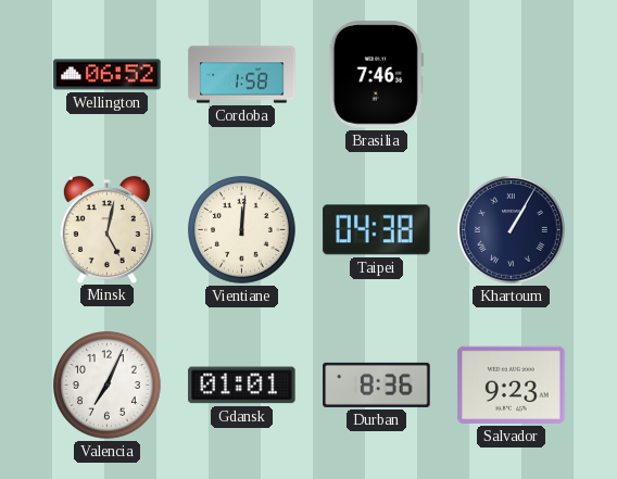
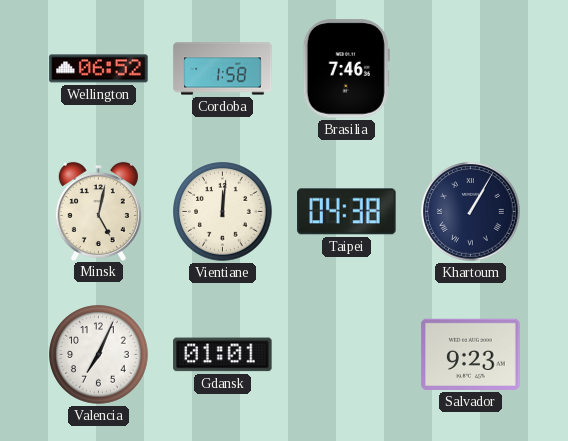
Durban: 8:36 -> none
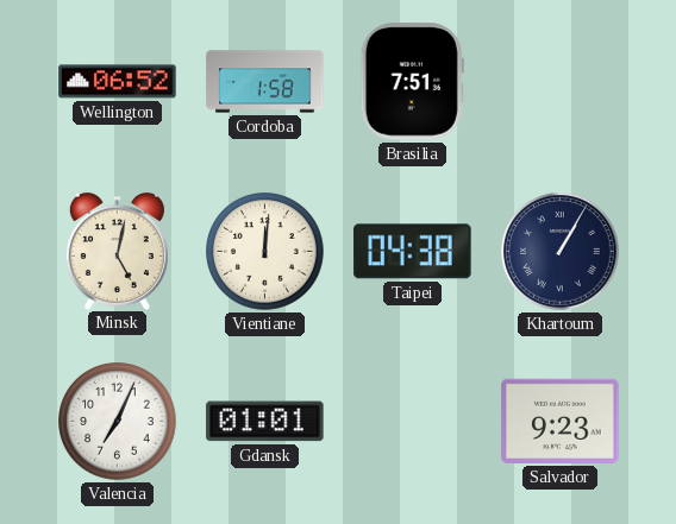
Brasilia: 7:46 -> 7:51
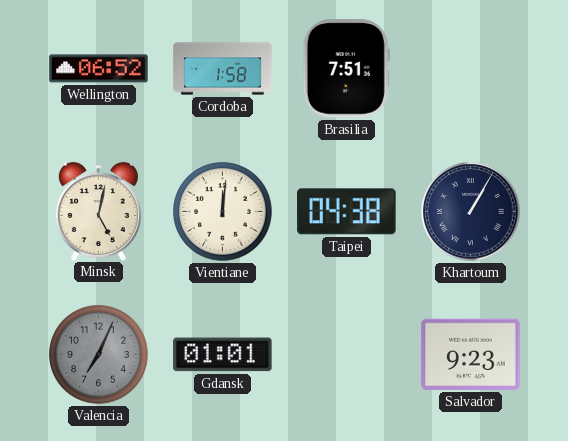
Valencia dial: white -> grey
